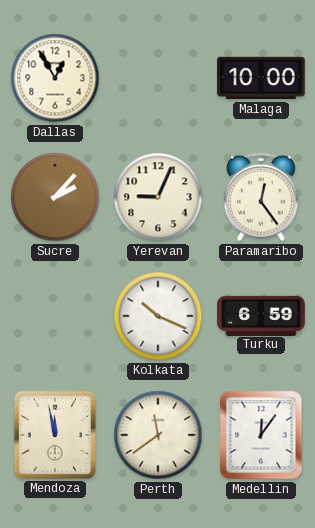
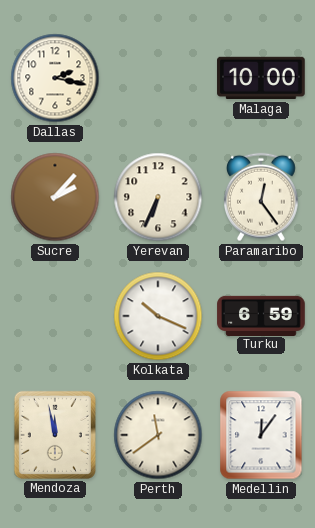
Dallas: 12:55 -> 2:17
Yerevan: 9:04 -> 6:34
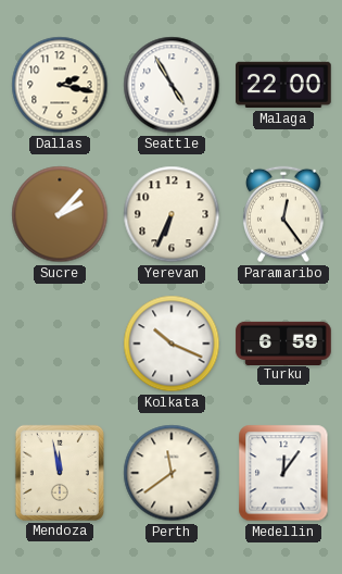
Seattle: none -> 4:55
Malaga: 10:00 -> 22:00
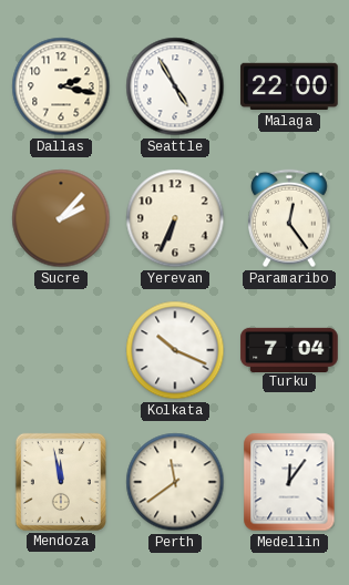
Turku: 6:59 -> 7:04
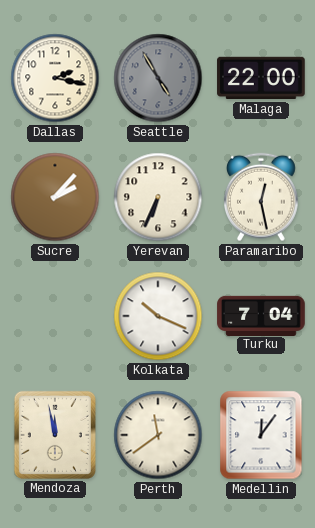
Seattle dial: white -> grey
Paramaribo: 12:24 -> 12:28
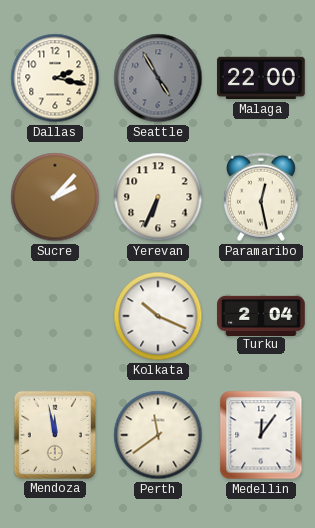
Turku: 7:04 -> 2:04
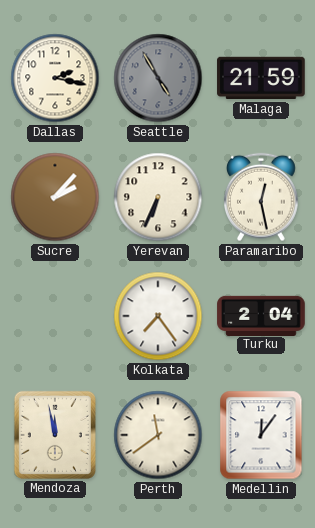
Malaga: 22:00 -> 21:59
Kolkata: 10:19 -> 7:24
